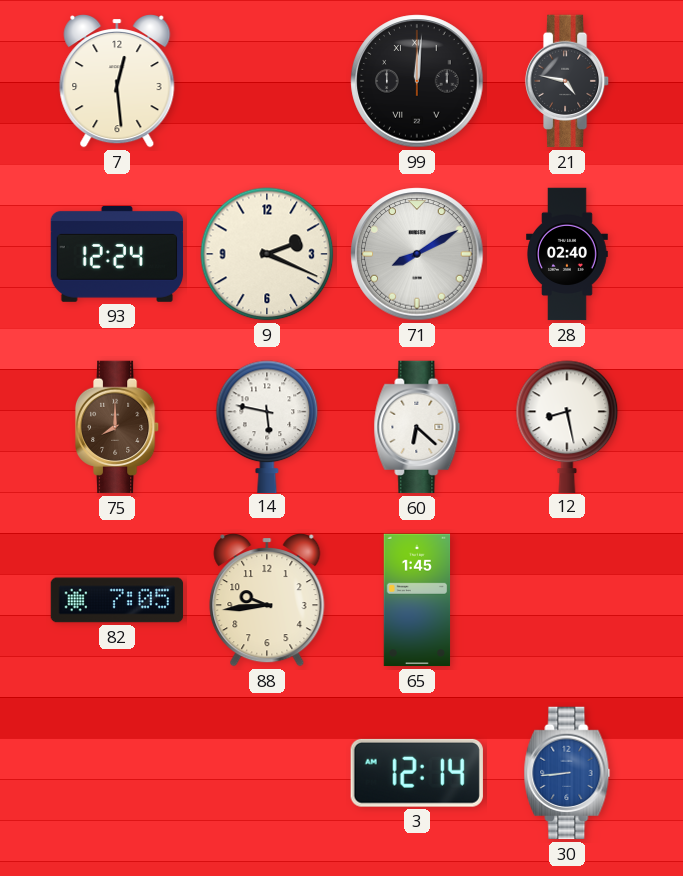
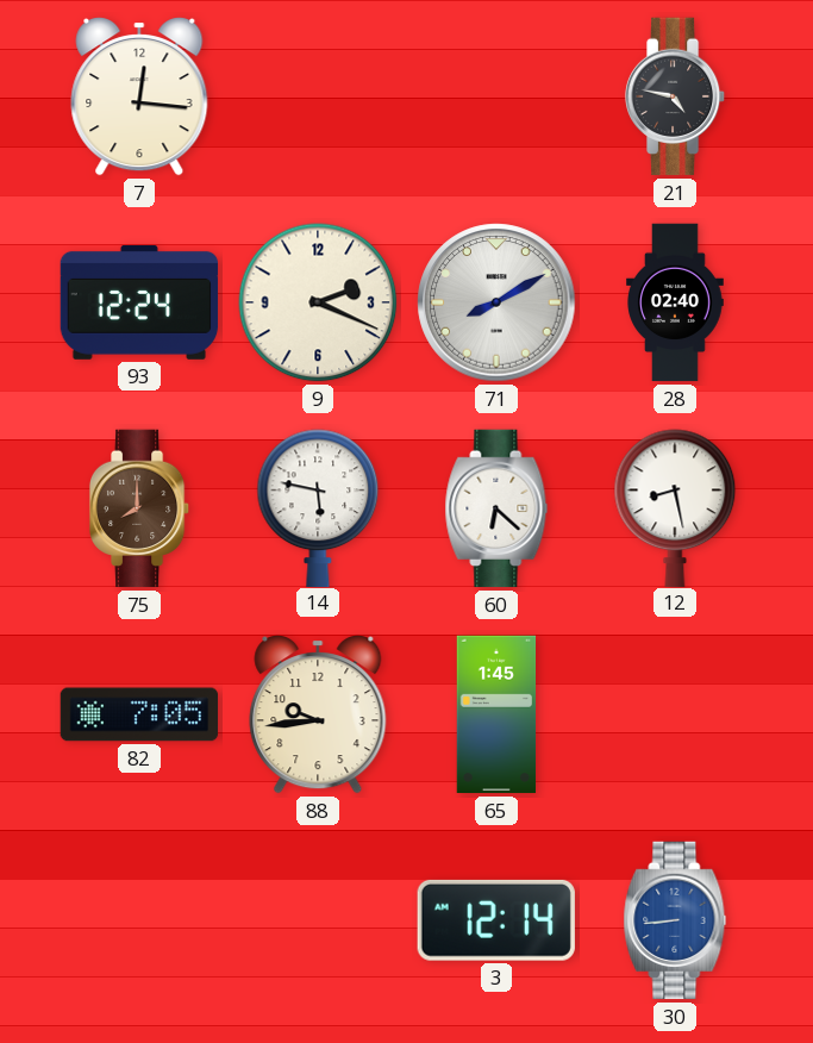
7: 12:29 -> 12:16
99: 12:01 -> none
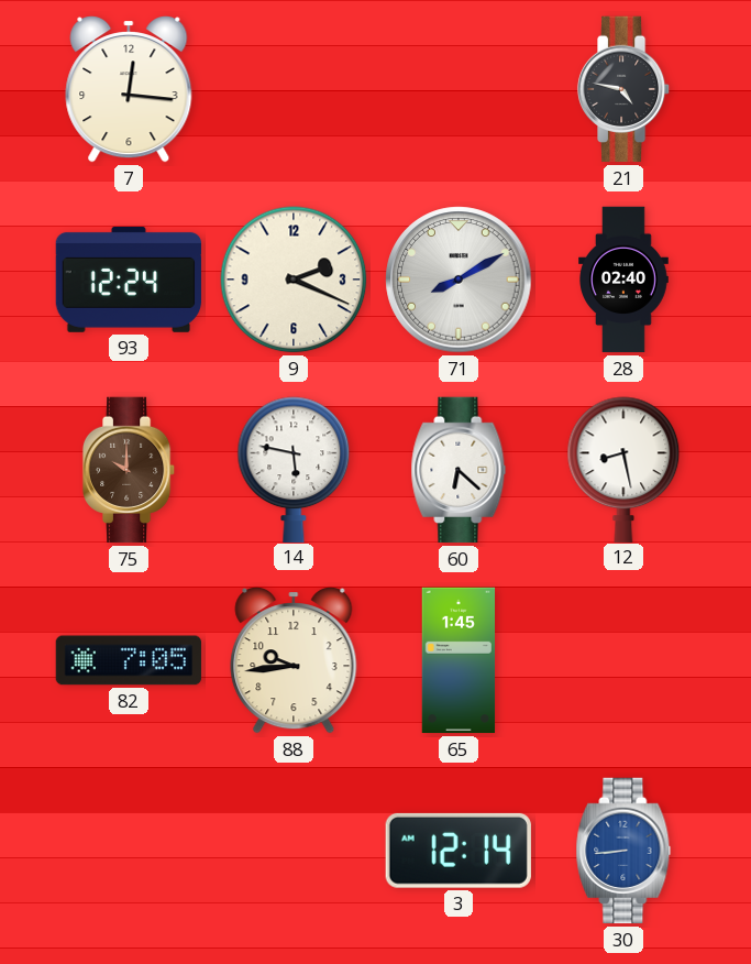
75: 8:00 -> 10:00
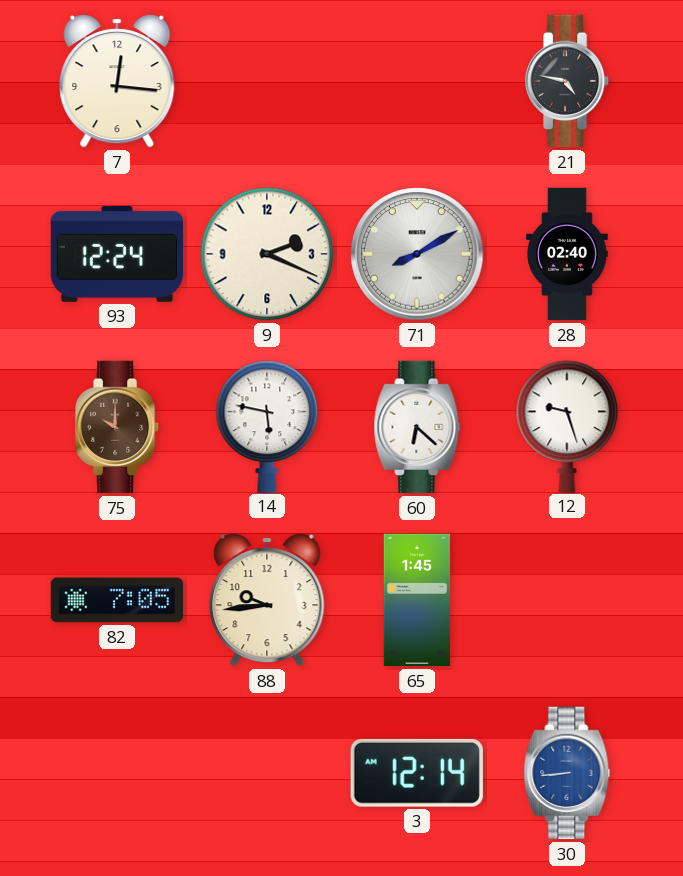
12: 8:28 -> 9:27
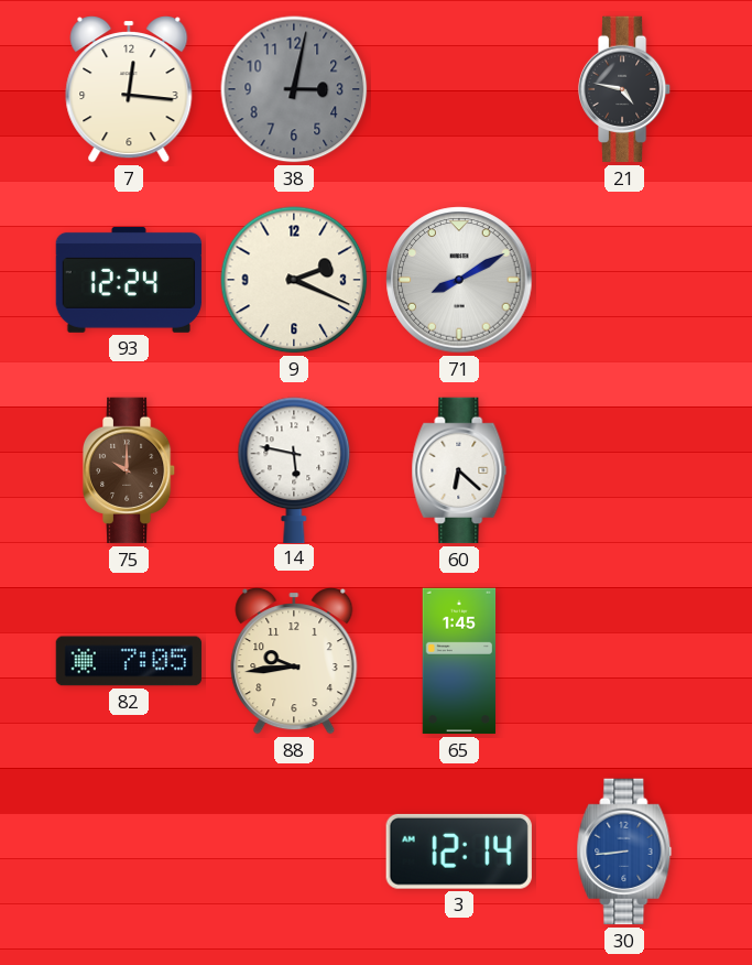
38: none -> 3:02
28: 02:40 -> none
12: 9:27 -> none
